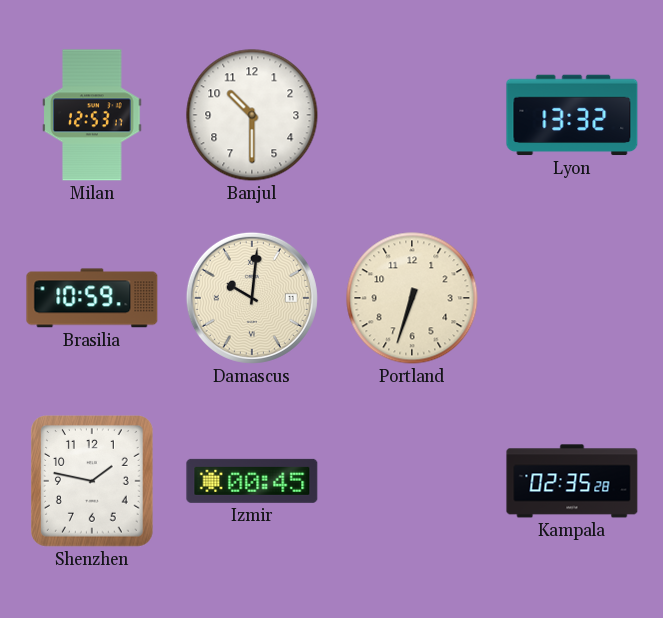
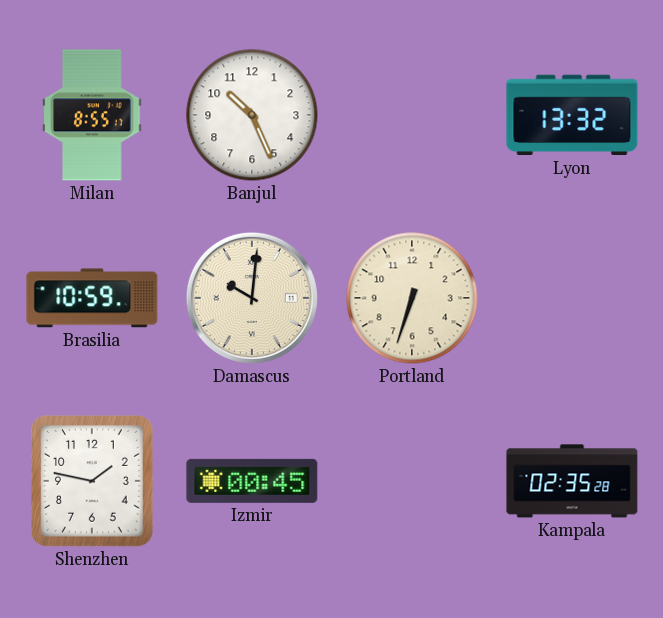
Milan: 12:53 -> 8:55
Banjul: 10:30 -> 10:26
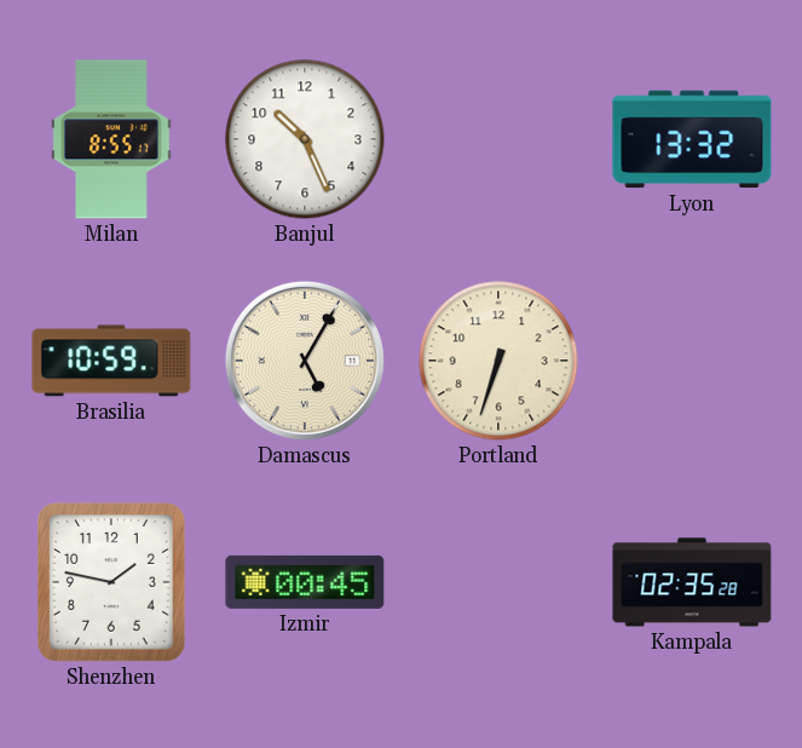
Damascus: 10:01 -> 5:05
